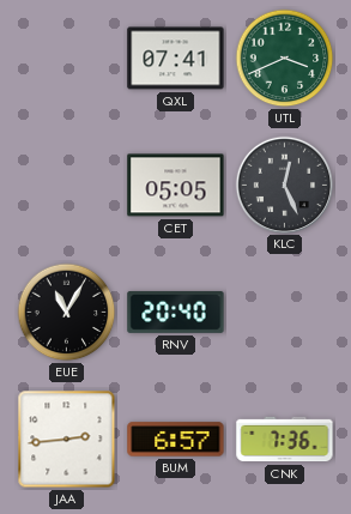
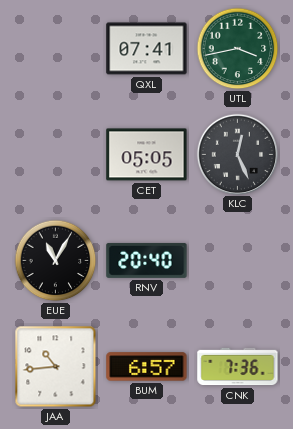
UTL: 3:41 -> 3:43
JAA: 2:44 -> 10:44
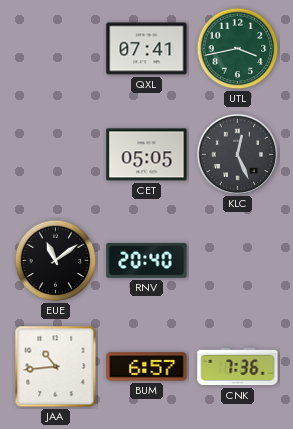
EUE: 11:05 -> 11:09
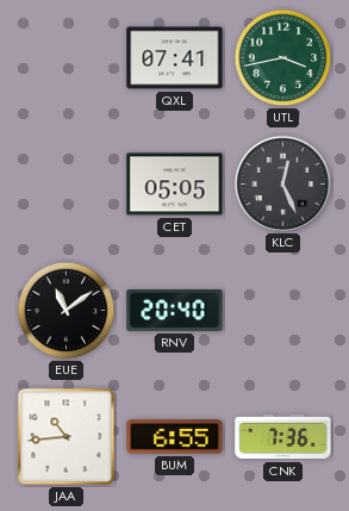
BUM: 6:57 -> 6:55
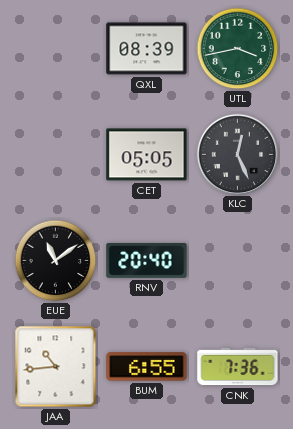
QXL: 07:41 -> 08:39
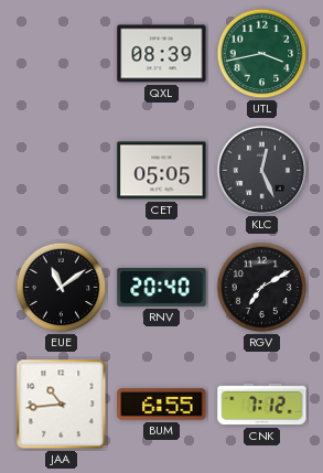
RGV: none -> 7:10
CNK: 7:36 -> 7:12
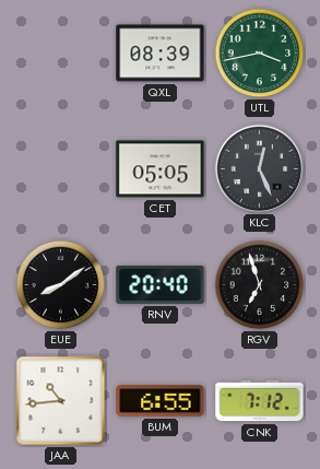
EUE: 11:09 -> 8:09
RGV: 7:10 -> 6:57
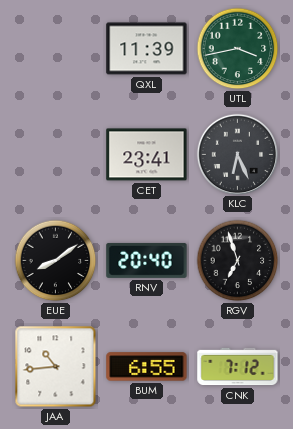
QXL: 08:39 -> 11:39
CET: 05:05 -> 23:41
KLC: 12:26 -> 6:26
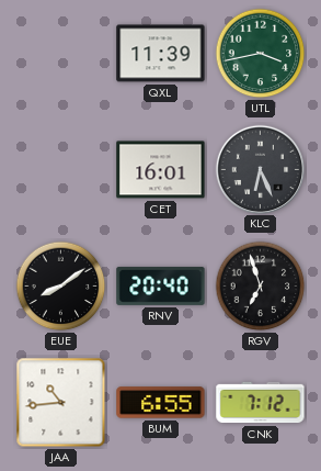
CET: 23:41 -> 16:01
